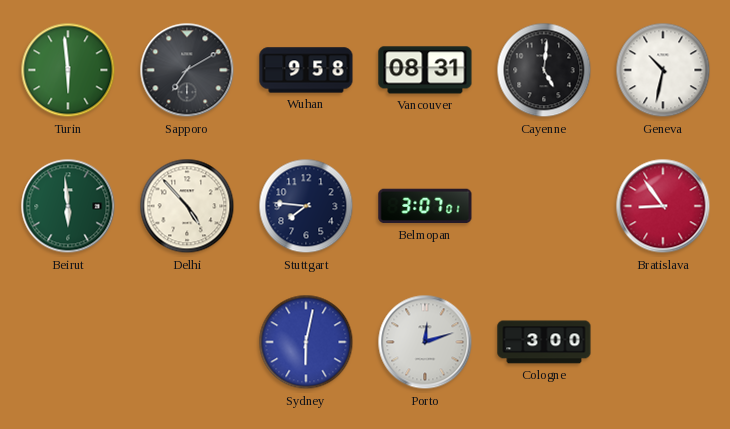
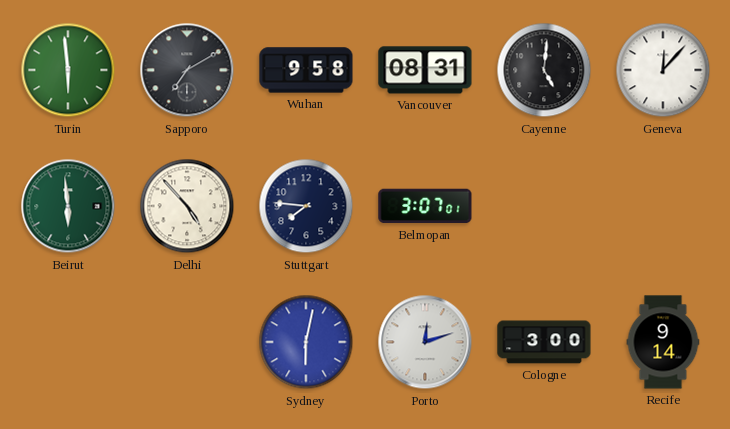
Geneva: 10:32 -> 12:07
Bratislava: 8:54 -> none
Recife: none -> 9:14
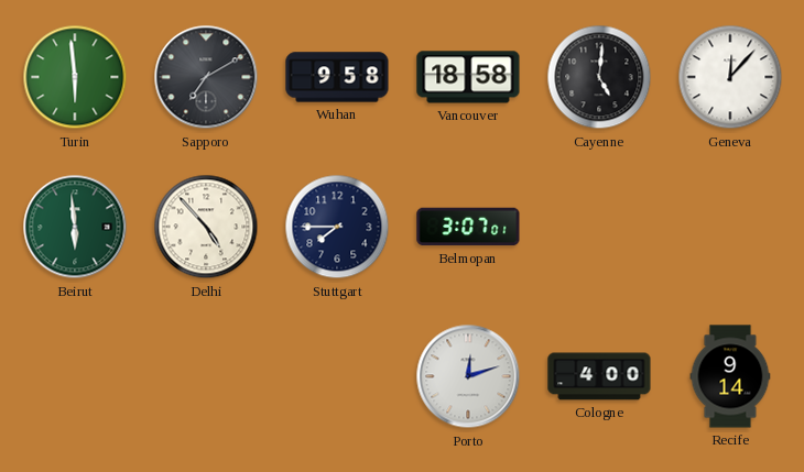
Vancouver: 08:31 -> 18:58
Stuttgart: 7:46 -> 7:45
Sydney: 6:02 -> none
Cologne: 3:00 -> 4:00
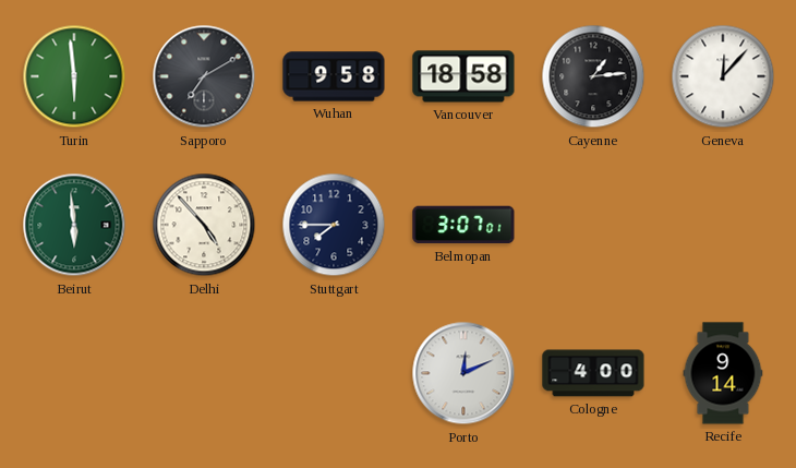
Cayenne: 5:01 -> 1:14
Porto: 12:12 -> 12:11
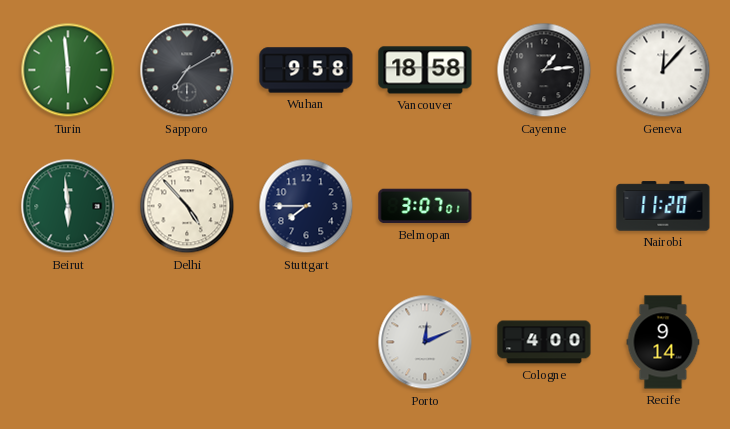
Nairobi: none -> 11:20
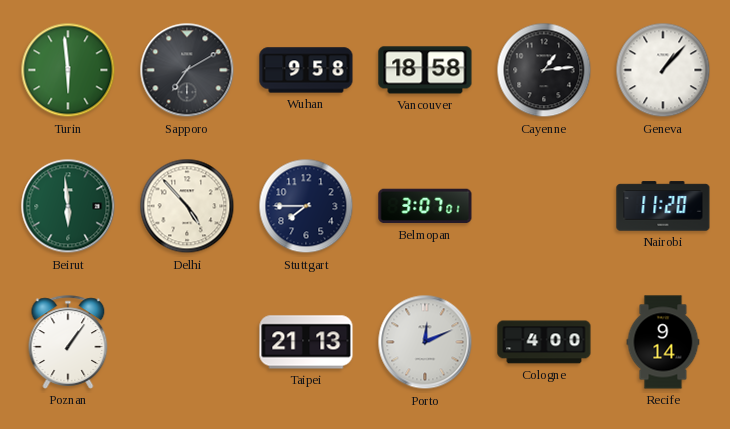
Geneva: 12:07 -> 1:07
Poznan: none -> 1:06
Taipei: none -> 21:13
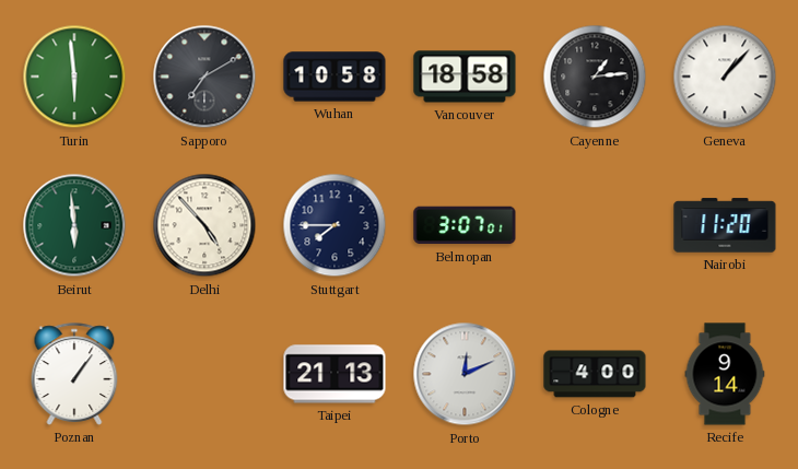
Wuhan: 9:58 -> 10:58
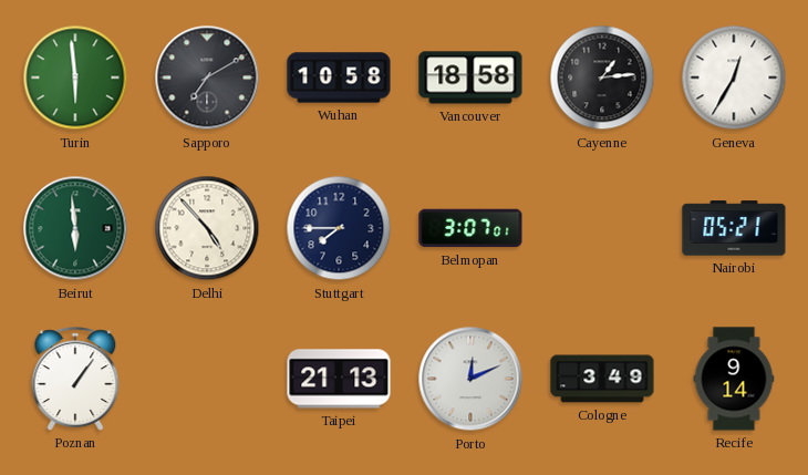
Geneva: 1:07 -> 12:35
Nairobi: 11:20 -> 05:21
Cologne: 4:00 -> 3:49
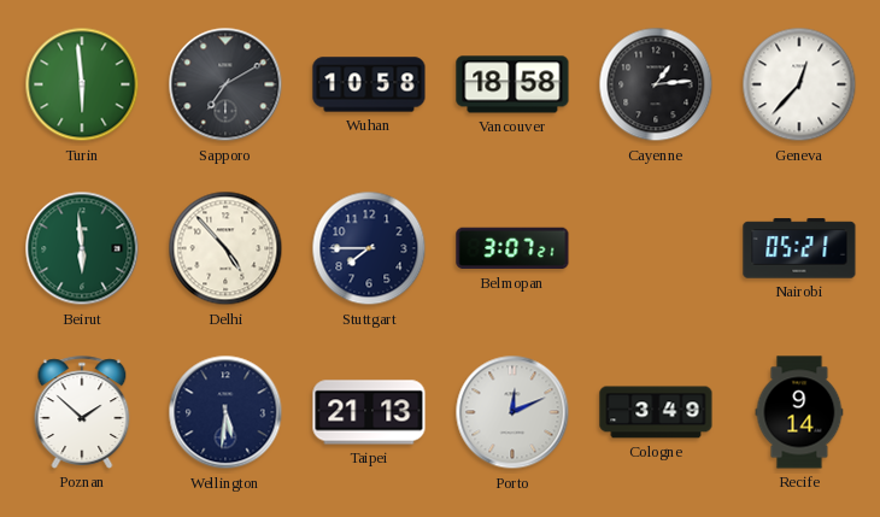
Geneva: 12:35 -> 12:37
Belmopan: 3:07:01 -> 3:07:21
Poznan: 1:06 -> 1:52
Wellington: none -> 5:31
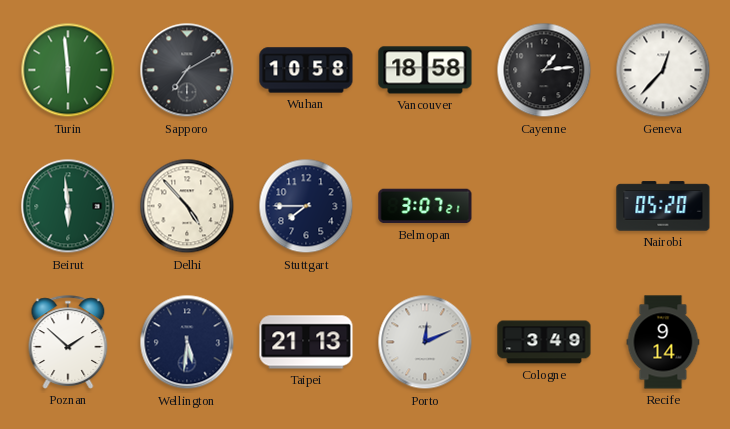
Nairobi: 05:21 -> 05:20
